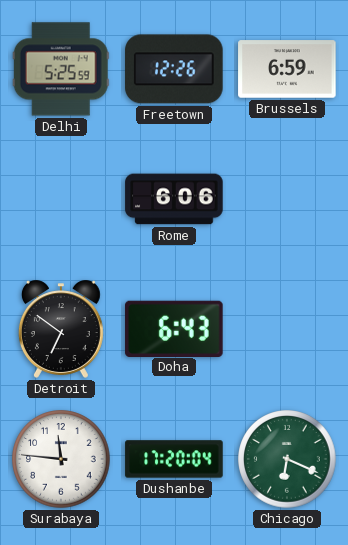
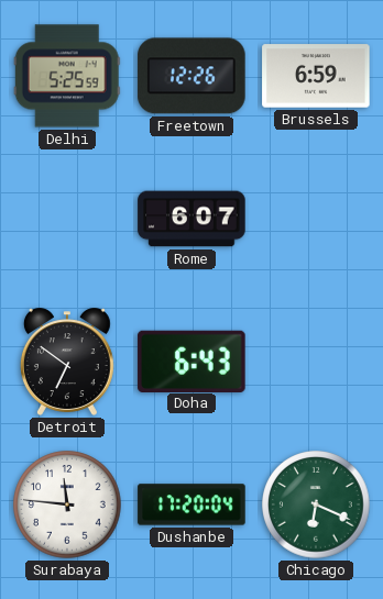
Rome: 6:06 -> 6:07
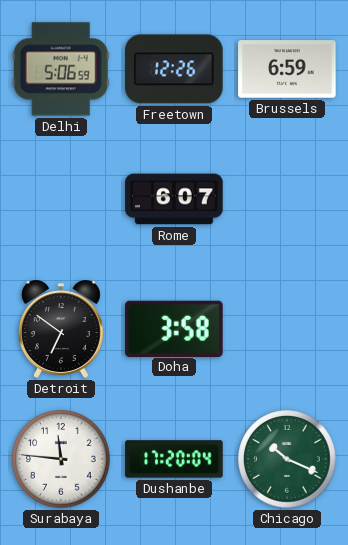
Delhi: 5:25 -> 5:06
Doha: 6:43 -> 3:58
Chicago: 6:19 -> 10:19
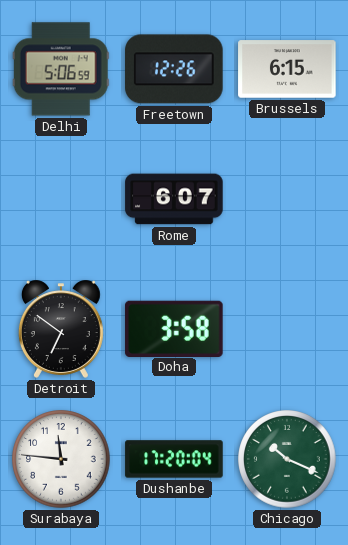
Brussels: 6:59 -> 6:15
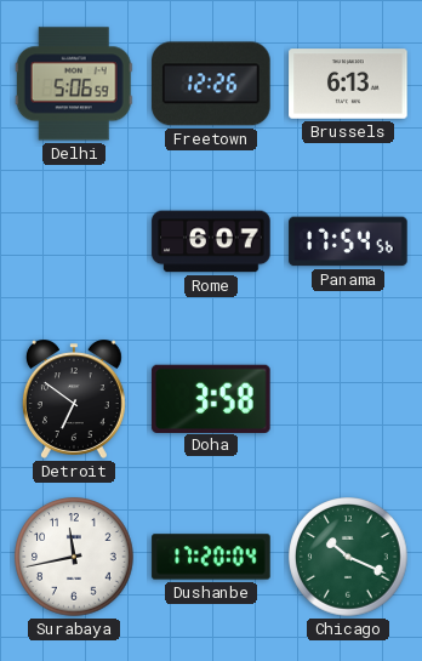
Brussels: 6:15 -> 6:13
Panama: none -> 17:54
Surabaya: 11:46 -> 11:43
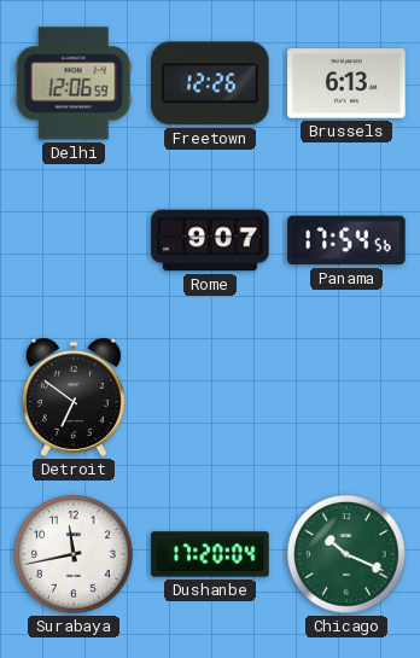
Delhi: 5:06 -> 12:06
Rome: 6:07 -> 9:07
Doha: 3:58 -> none
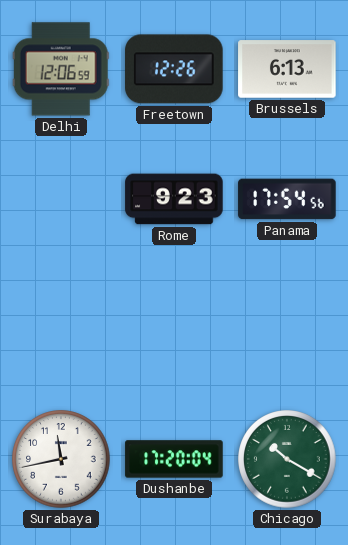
Rome: 9:07 -> 9:23
Detroit: 6:51 -> none
Chicago: 10:19 -> 10:20
